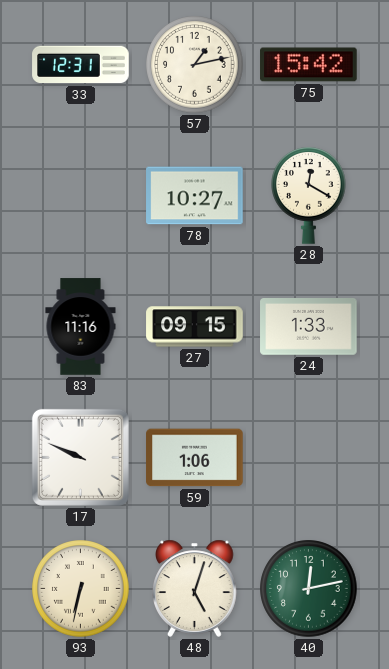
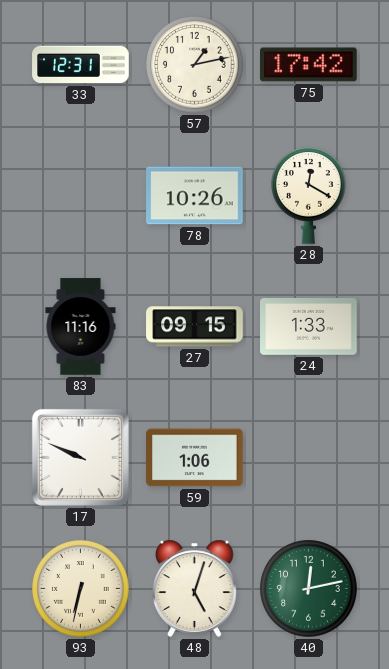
75: 15:42 -> 17:42
78: 10:27 -> 10:26
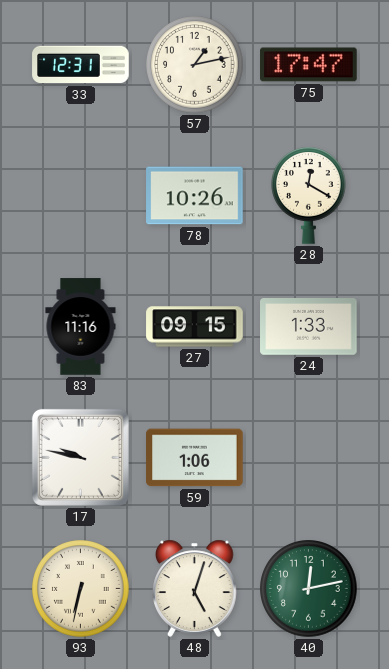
75: 17:42 -> 17:47
17: 9:49 -> 9:47
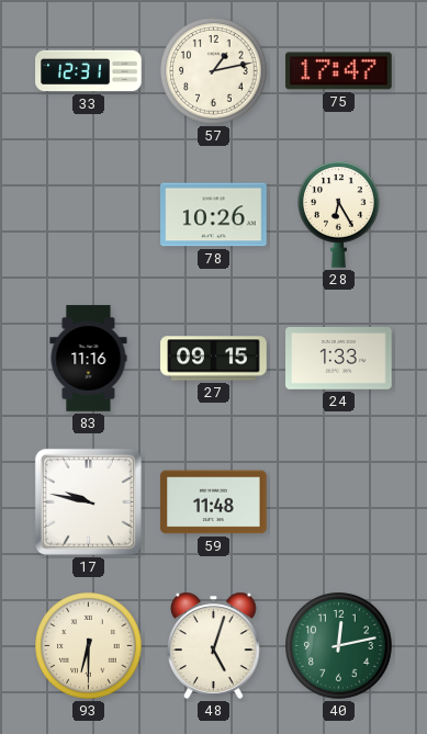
28: 12:20 -> 6:25
59: 1:06 -> 11:48
93: 6:32 -> 6:30
